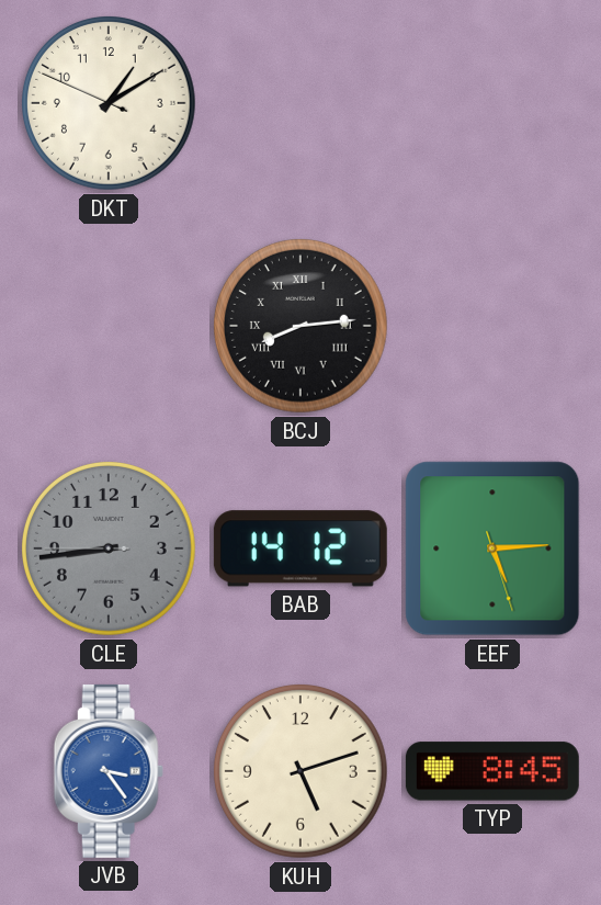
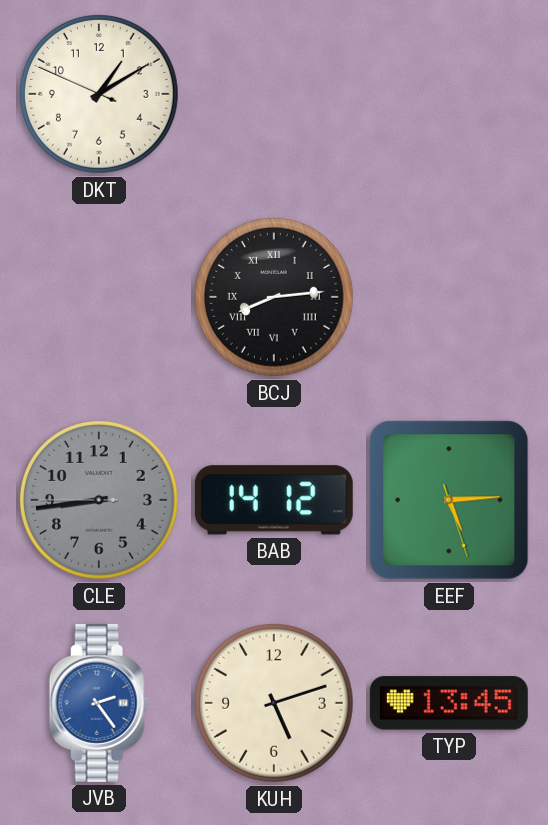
JVB: 3:24 -> 2:24
TYP: 8:45 -> 13:45
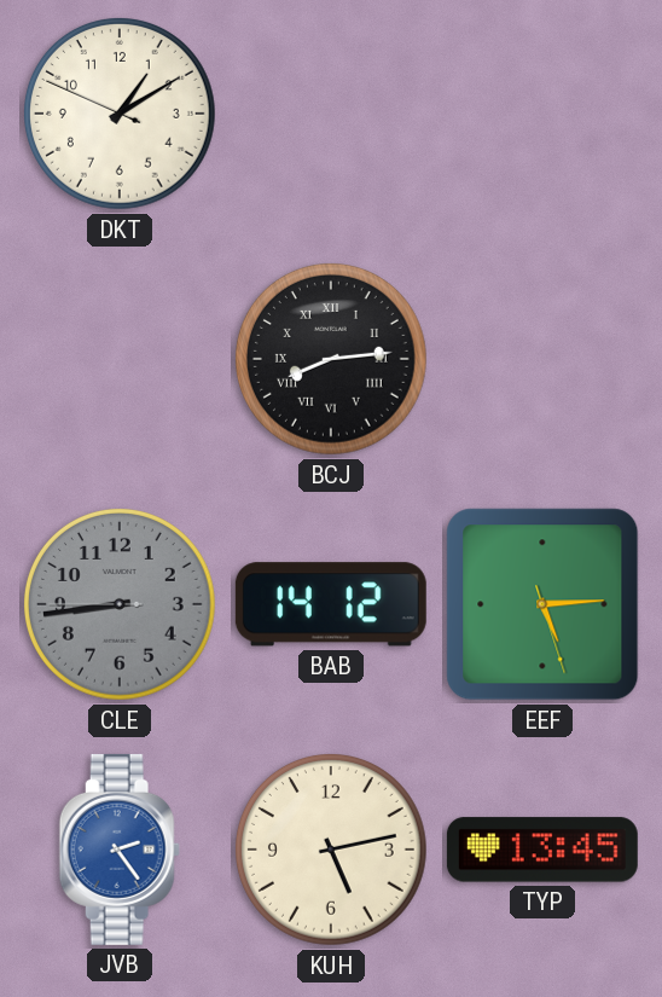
KUH: 5:12 -> 5:13
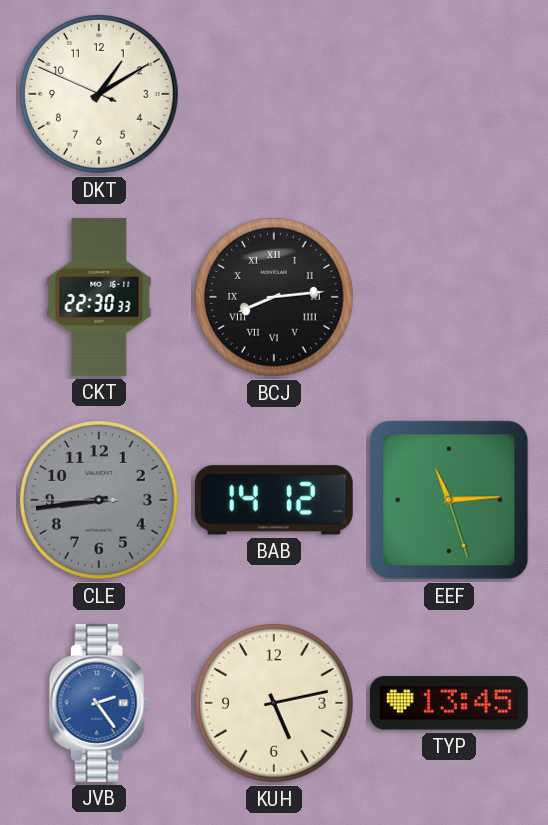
CKT: none -> 22:30
EEF: 5:14 -> 11:14
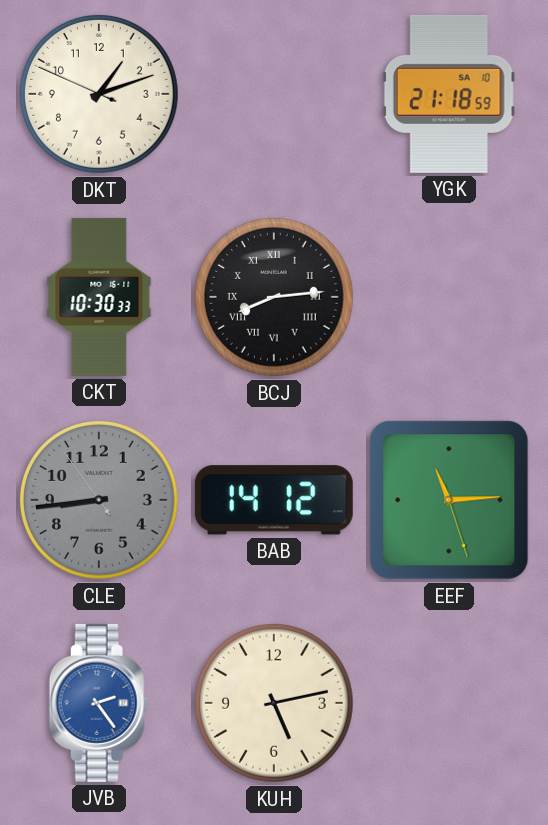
DKT: 1:09 -> 1:11
YGK: none -> 21:18
CKT: 22:30 -> 10:30
CLE: 8:43:45 -> 8:43:54
TYP: 13:45 -> none
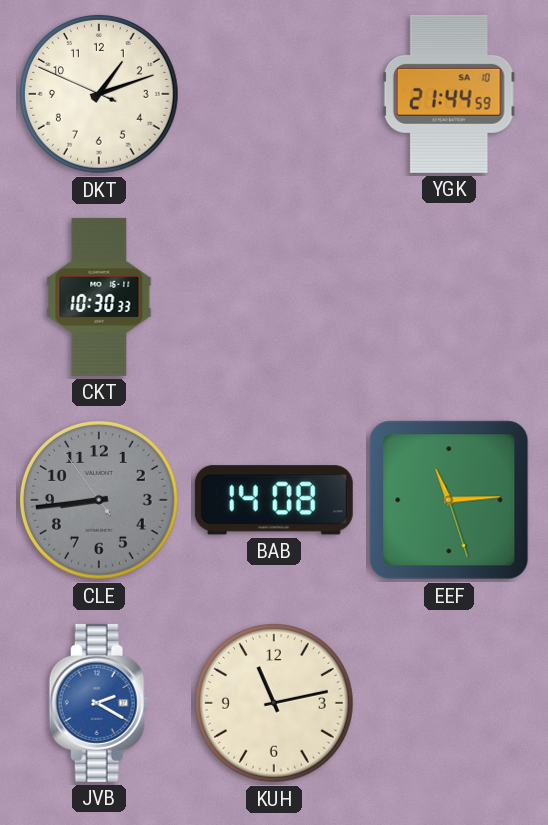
YGK: 21:18 -> 21:44
BCJ: 8:14 -> none
BAB: 14:12 -> 14:08
JVB: 2:24 -> 2:20
KUH: 5:13 -> 11:13
